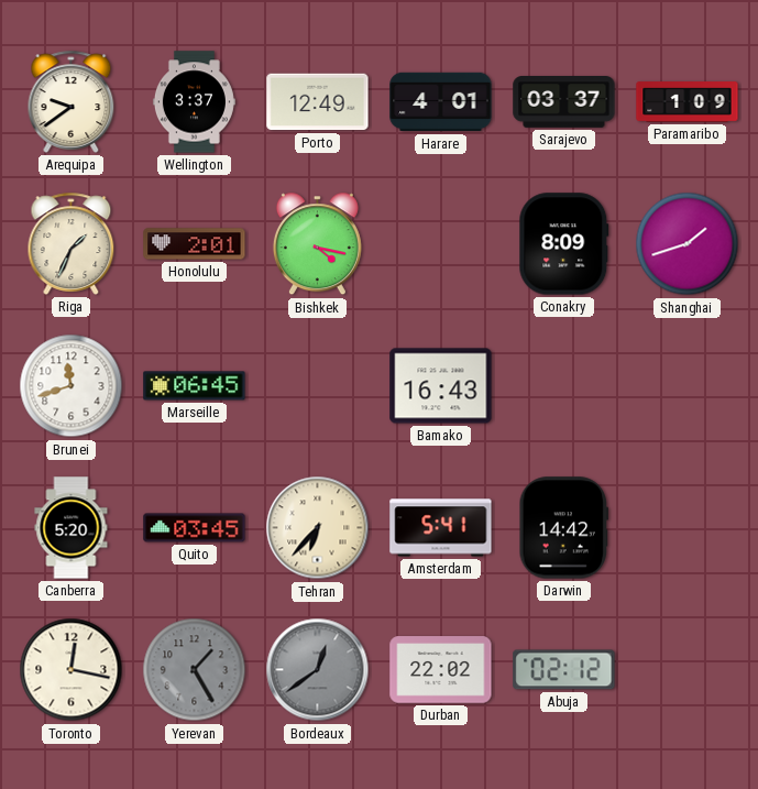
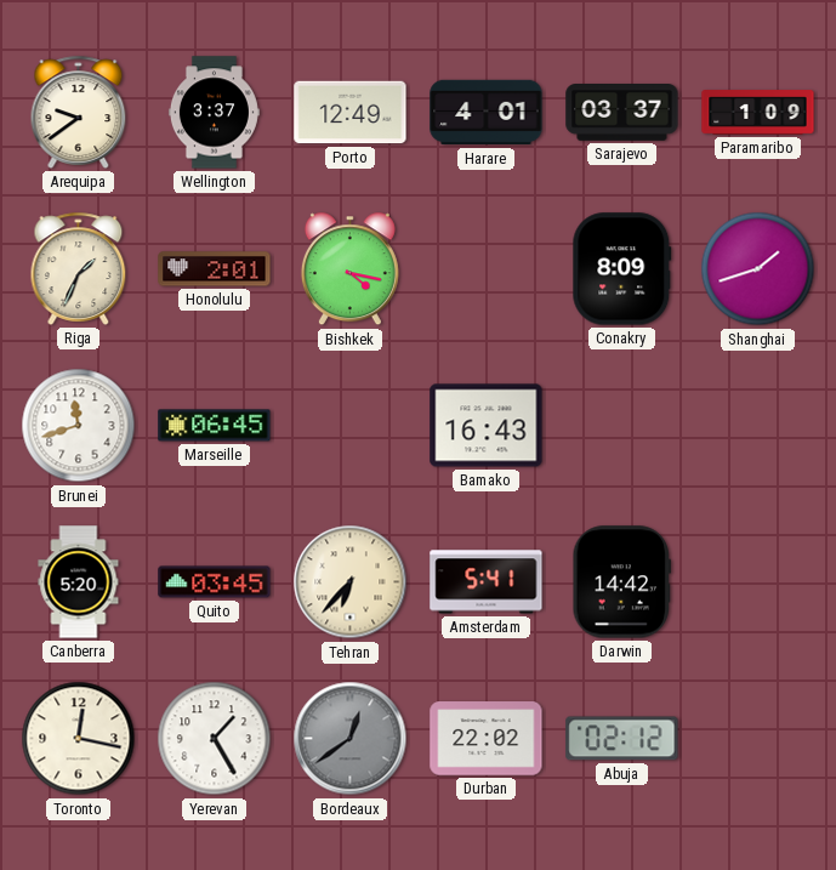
Yerevan dial: grey -> white
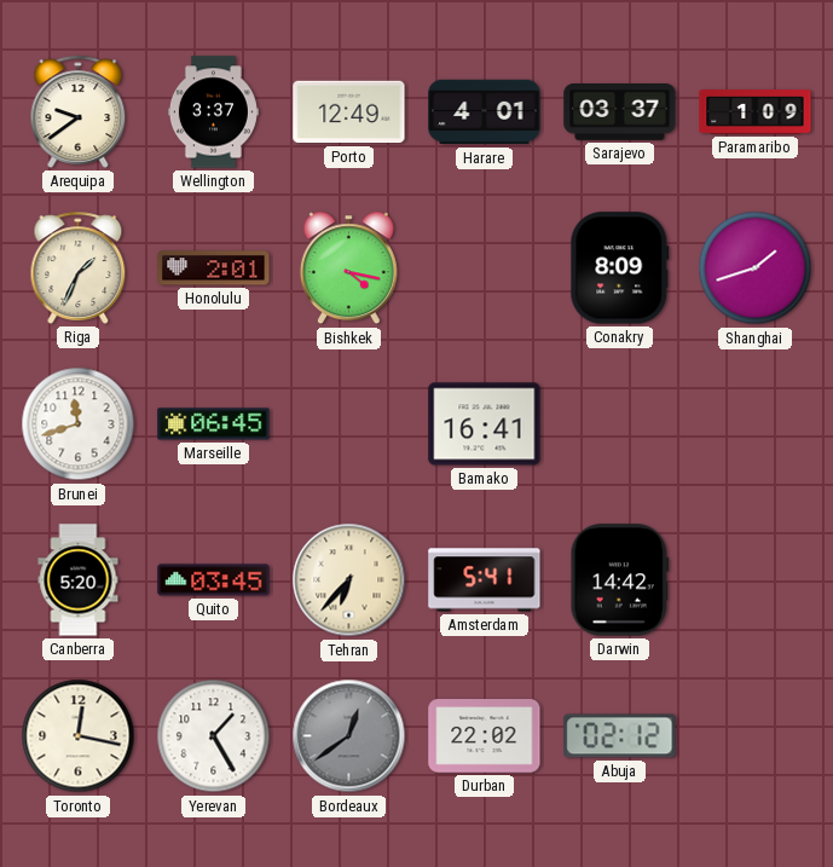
Bamako: 16:43 -> 16:41
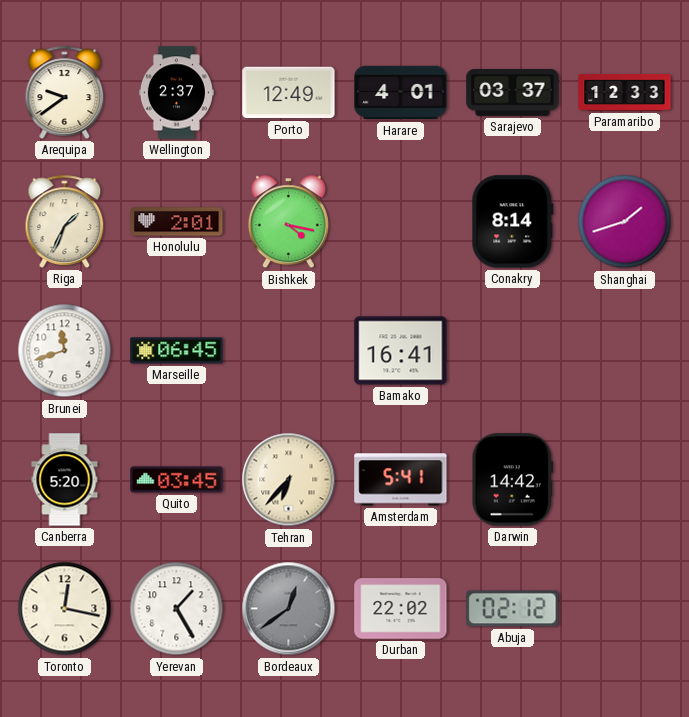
Wellington: 3:37 -> 2:37
Paramaribo: 1:09 -> 12:33
Conakry: 8:09 -> 8:14
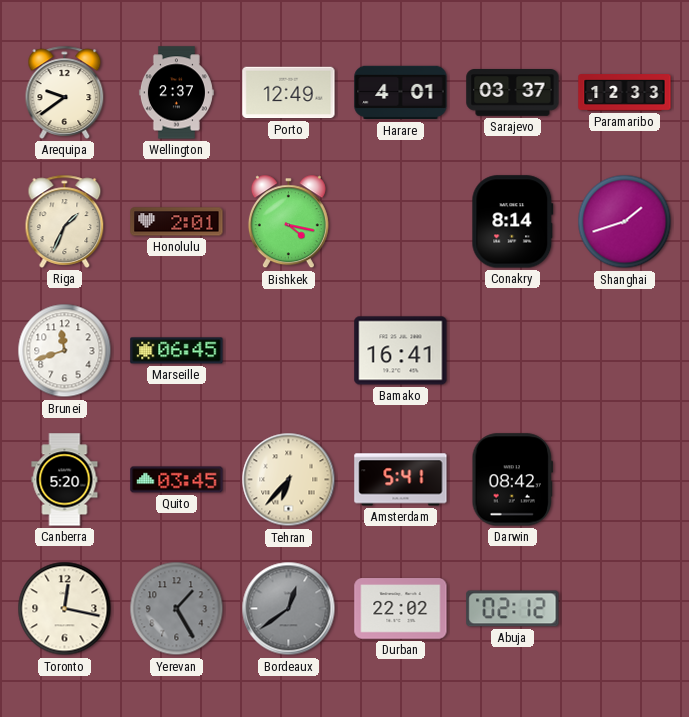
Darwin: 14:42 -> 08:42
Yerevan dial: white -> grey
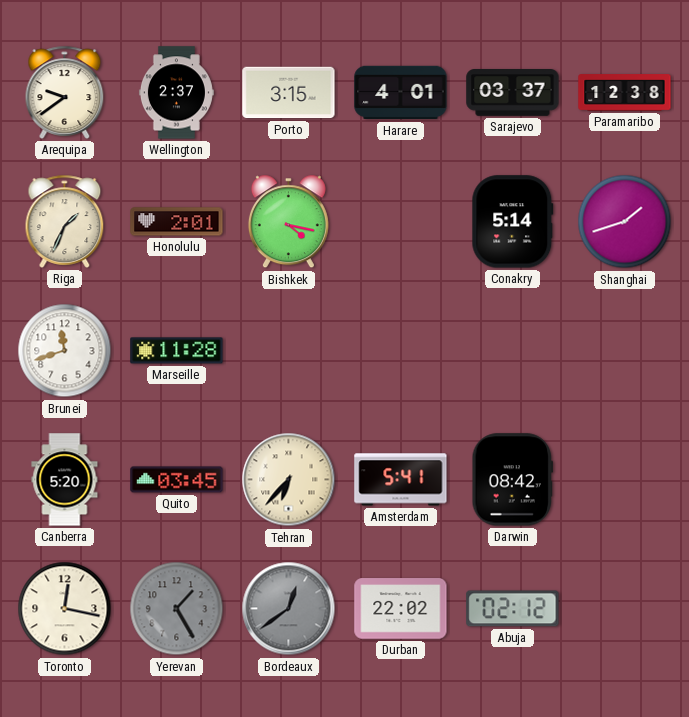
Porto: 12:49 -> 3:15
Paramaribo: 12:33 -> 12:38
Conakry: 8:14 -> 5:14
Marseille: 06:45 -> 11:28
Bamako: 16:41 -> none
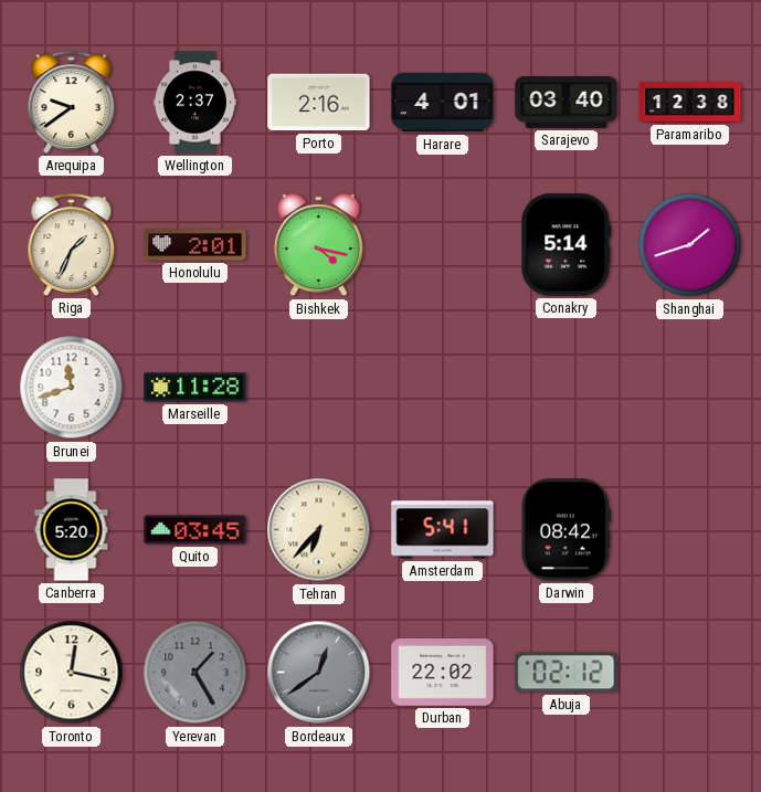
Porto: 3:15 -> 2:16
Sarajevo: 03:37 -> 03:40
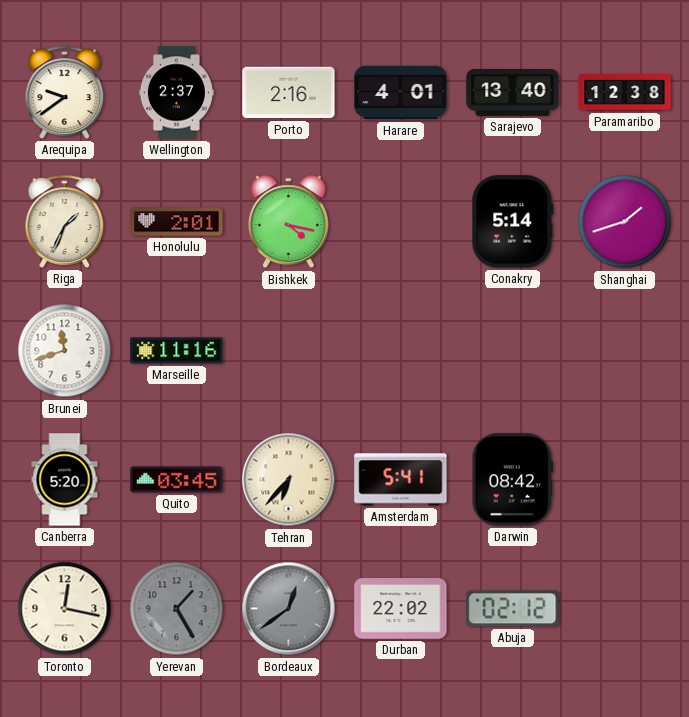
Sarajevo: 03:40 -> 13:40
Marseille: 11:28 -> 11:16
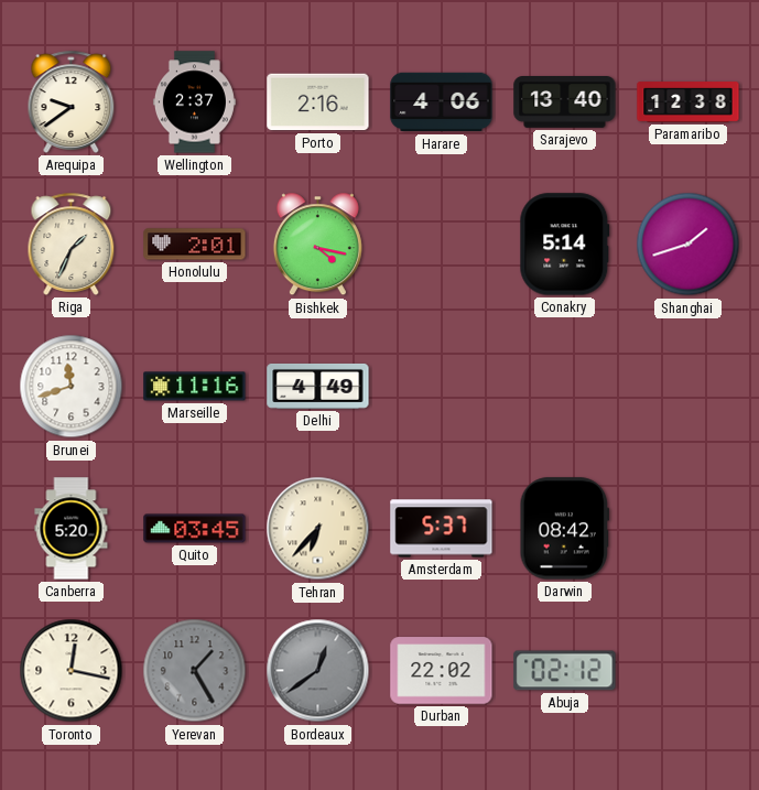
Harare: 4:01 -> 4:06
Delhi: none -> 4:49
Amsterdam: 5:41 -> 5:37
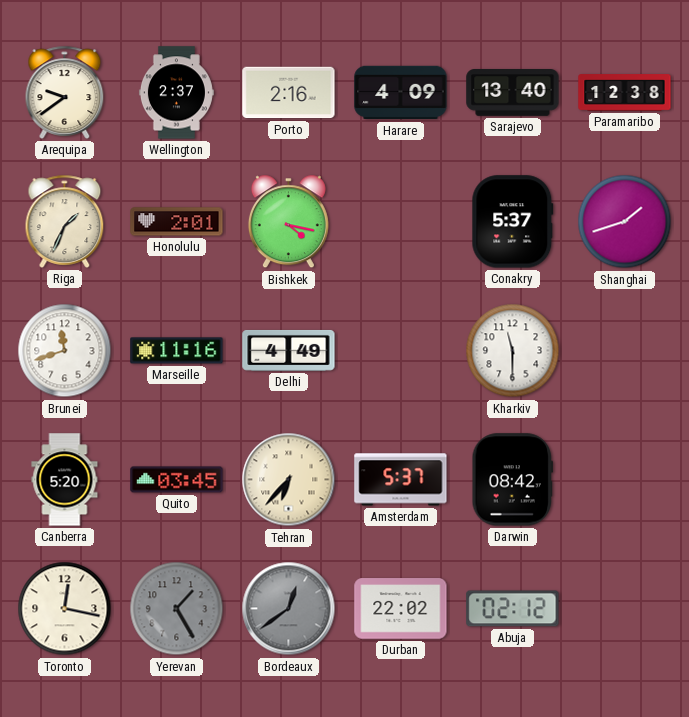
Harare: 4:06 -> 4:09
Conakry: 5:14 -> 5:37
Kharkiv: none -> 11:30
